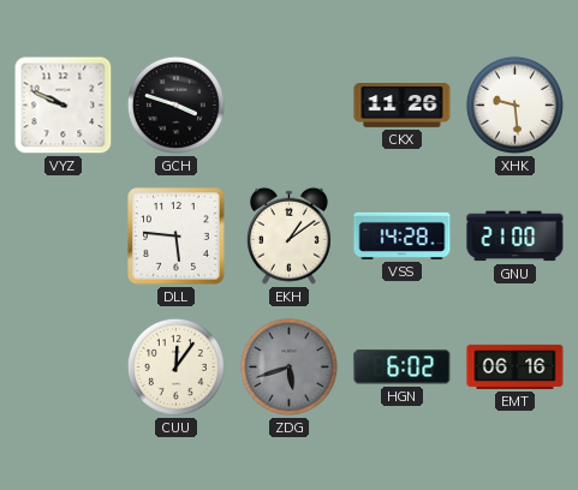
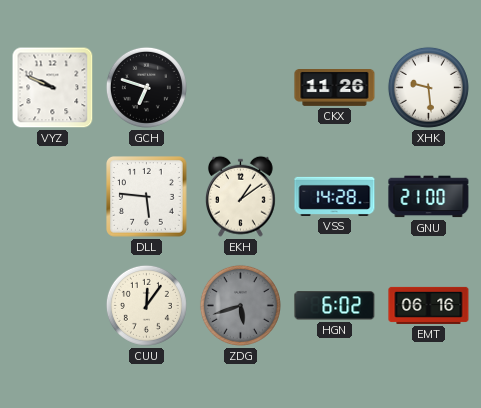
GCH: 3:48 -> 6:48
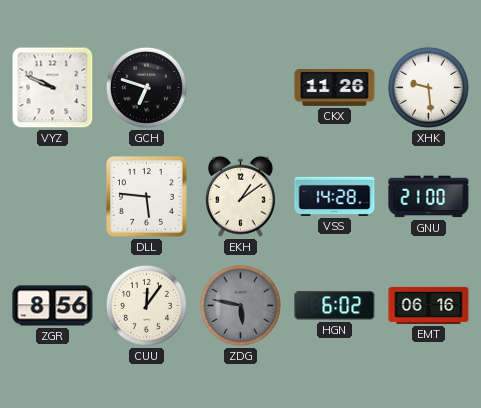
ZGR: none -> 8:56
ZDG: 5:42 -> 5:47
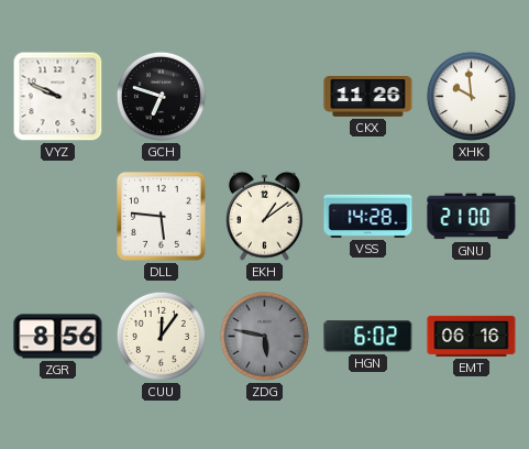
XHK: 9:29 -> 9:59
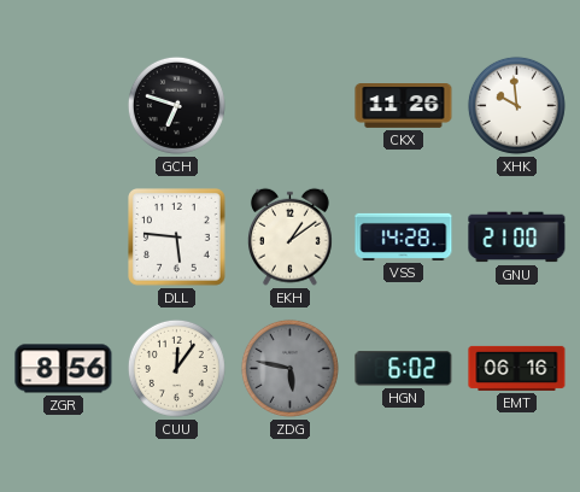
VYZ: 9:49 -> none
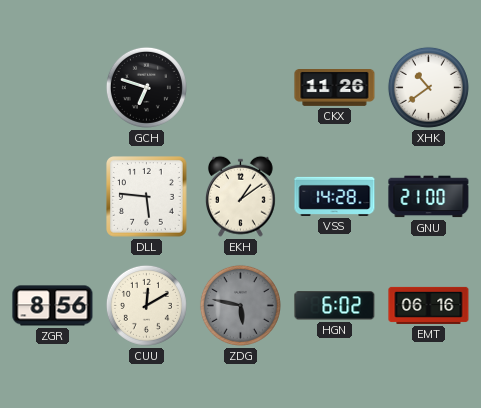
XHK: 9:59 -> 10:39
CUU: 12:06 -> 12:10
